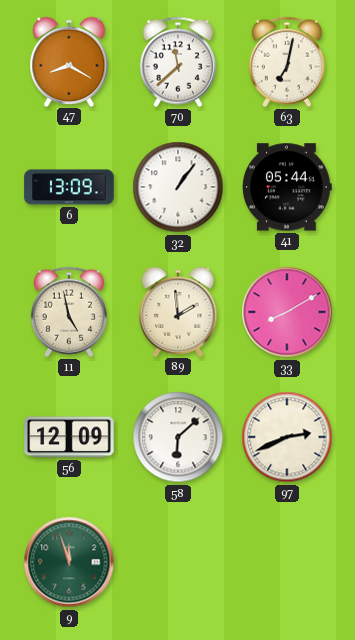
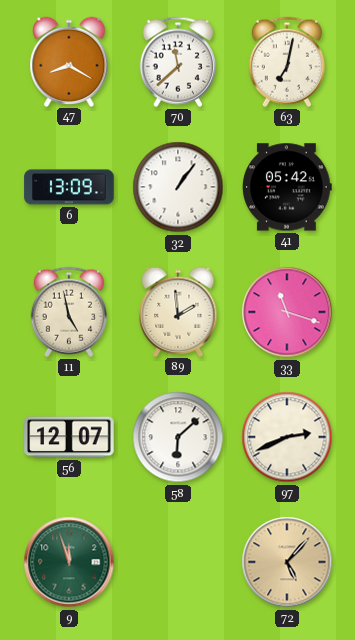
41: 05:44 -> 05:42
33: 8:10 -> 11:18
56: 12:09 -> 12:07
72: none -> 5:07
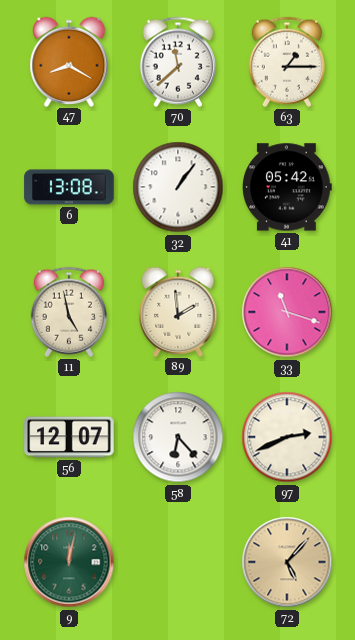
63: 7:02 -> 1:15
6: 13:09 -> 13:08
58: 6:08 -> 6:23
9: 11:57 -> 12:02
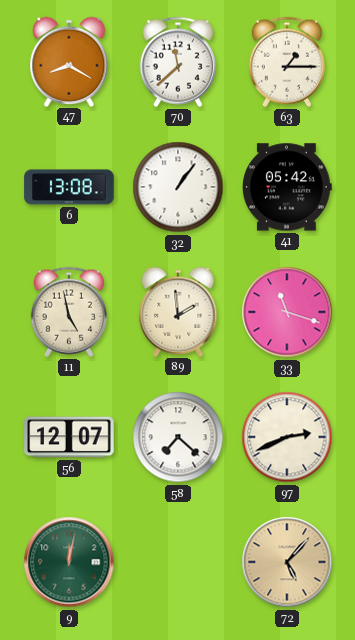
58: 6:23 -> 7:22
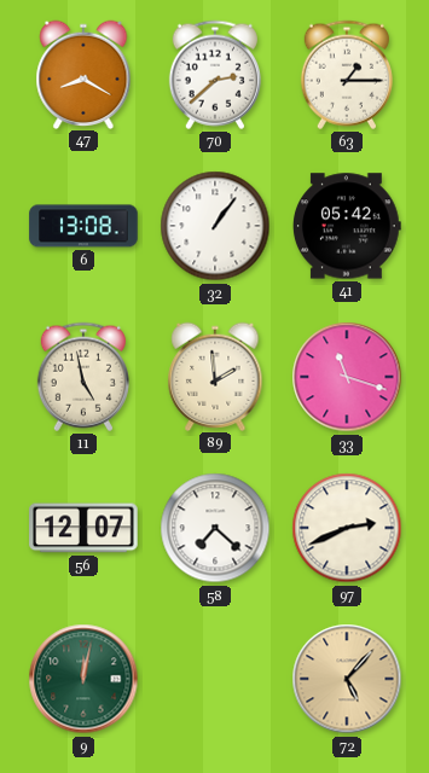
70: 11:38 -> 2:38
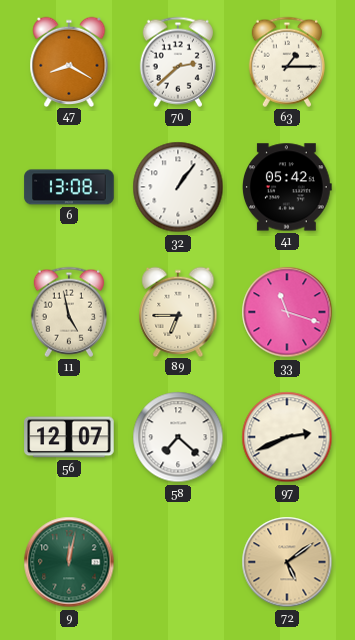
89: 1:59 -> 6:45
72: 5:07 -> 5:09
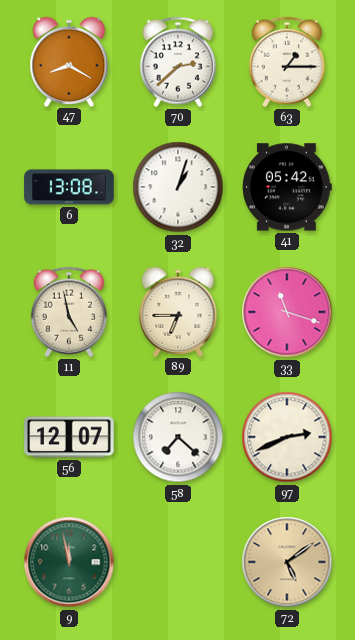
32: 1:06 -> 1:03
9: 12:02 -> 11:58
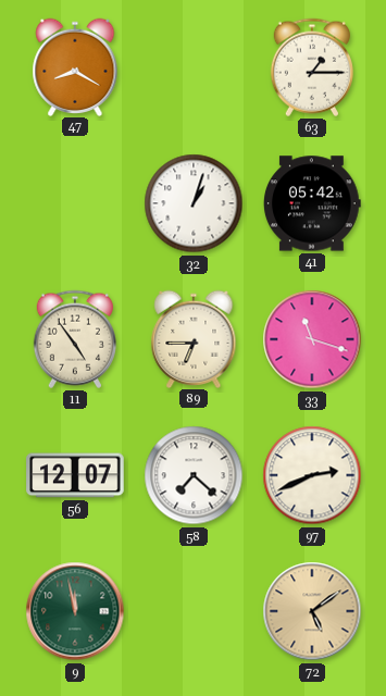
70: 2:38 -> none
6: 13:08 -> none
11: 4:58 -> 4:54
